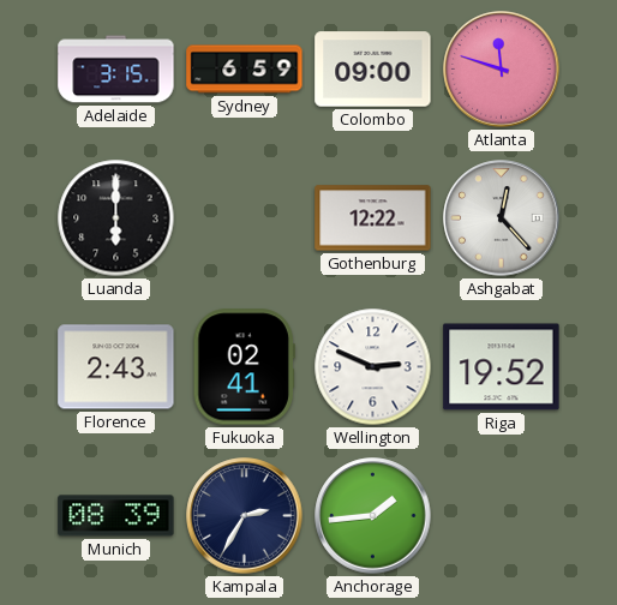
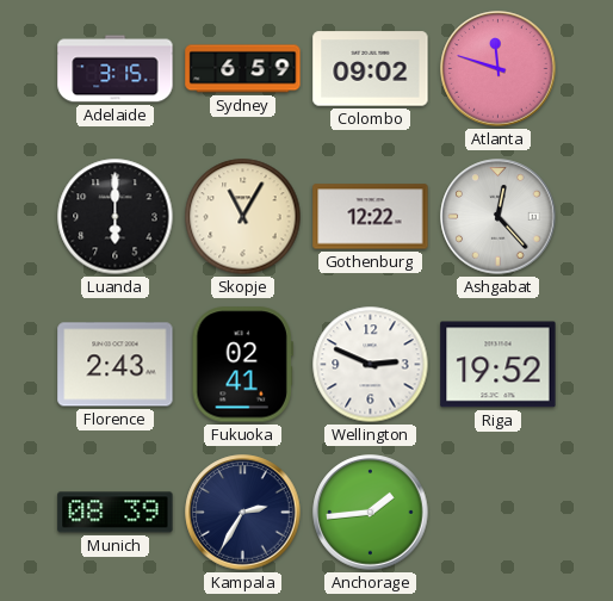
Colombo: 09:00 -> 09:02
Skopje: none -> 11:05
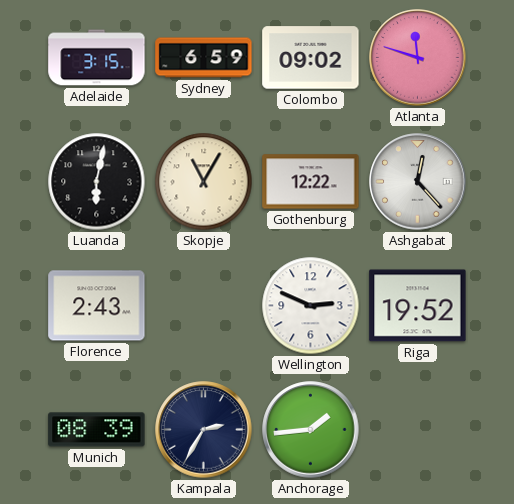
Luanda: 6:00 -> 6:02
Fukuoka: 02:41 -> none
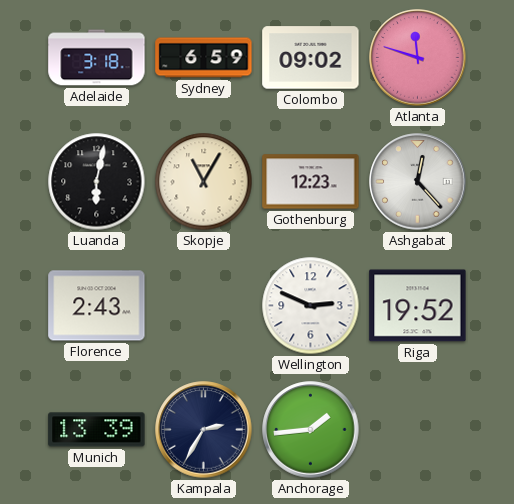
Adelaide: 3:15 -> 3:18
Gothenburg: 12:22 -> 12:23
Munich: 08:39 -> 13:39
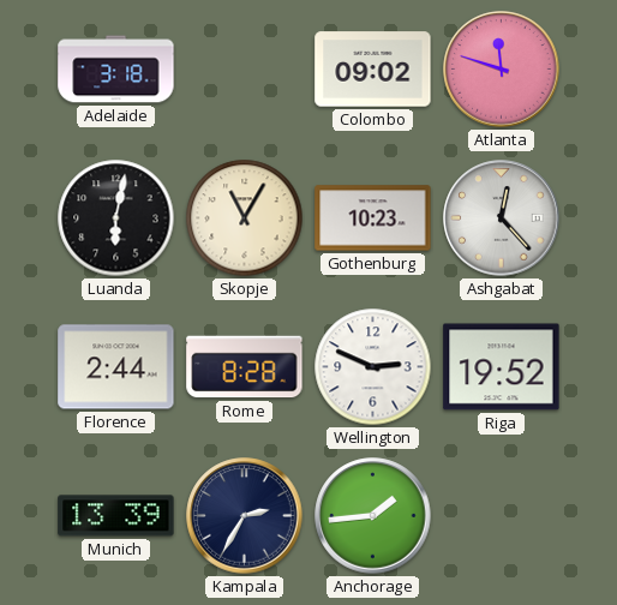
Sydney: 6:59 -> none
Gothenburg: 12:23 -> 10:23
Florence: 2:43 -> 2:44
Rome: none -> 8:28
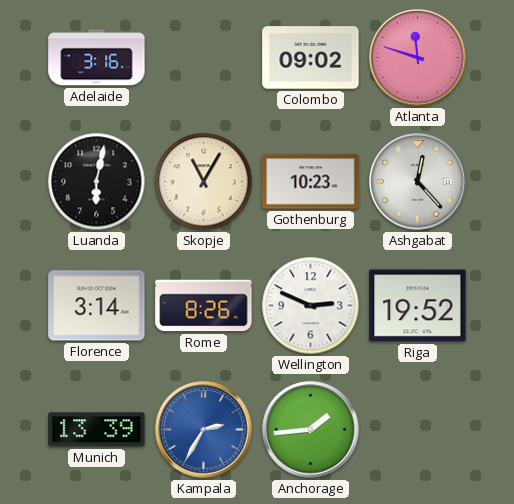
Adelaide: 3:18 -> 3:16
Florence: 2:44 -> 3:14
Rome: 8:28 -> 8:26
Kampala dial: navy -> blue
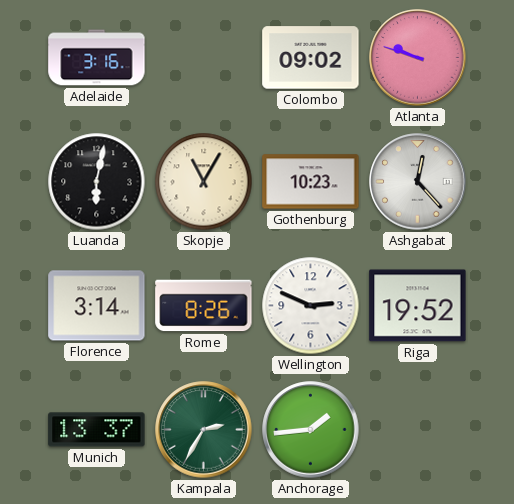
Atlanta: 11:48 -> 9:48
Munich: 13:39 -> 13:37
Kampala dial: blue -> green
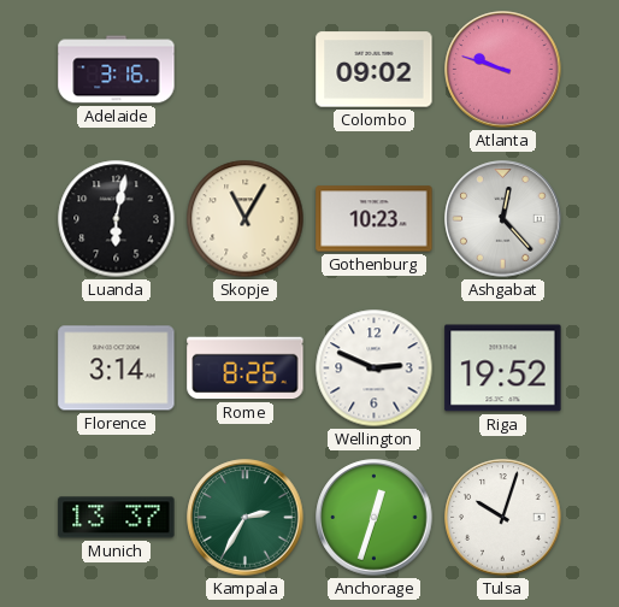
Anchorage: 1:44 -> 12:33
Tulsa: none -> 10:03
